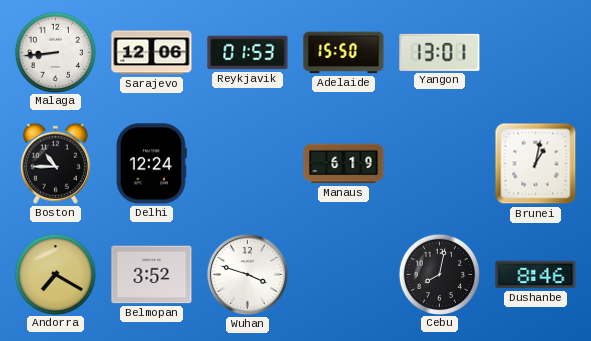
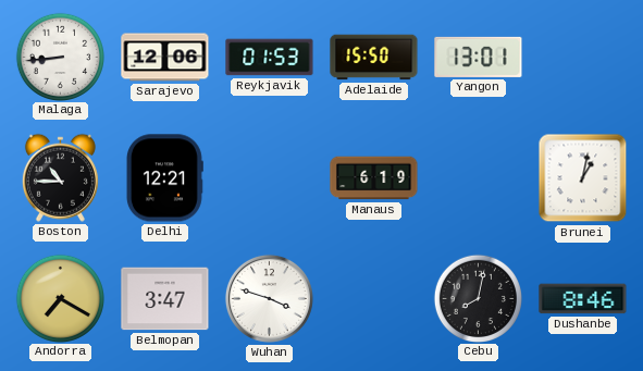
Delhi: 12:24 -> 12:21
Belmopan: 3:52 -> 3:47
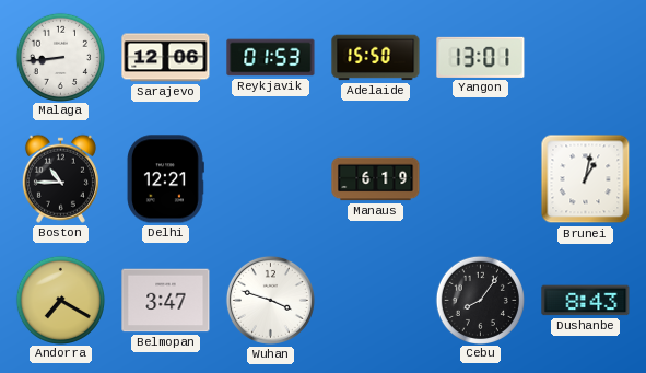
Cebu: 8:02 -> 8:06
Dushanbe: 8:46 -> 8:43
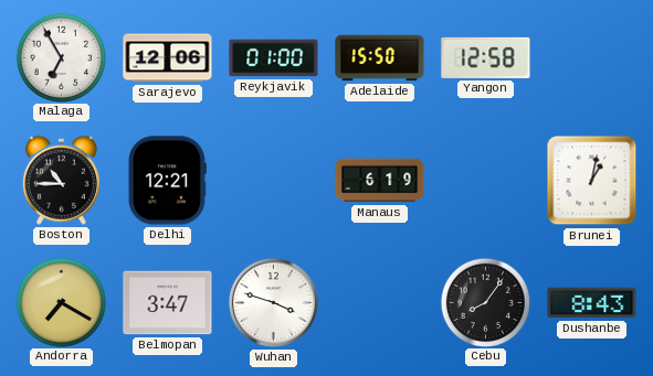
Malaga: 8:44 -> 6:55
Reykjavik: 01:53 -> 01:00
Yangon: 13:01 -> 12:58
